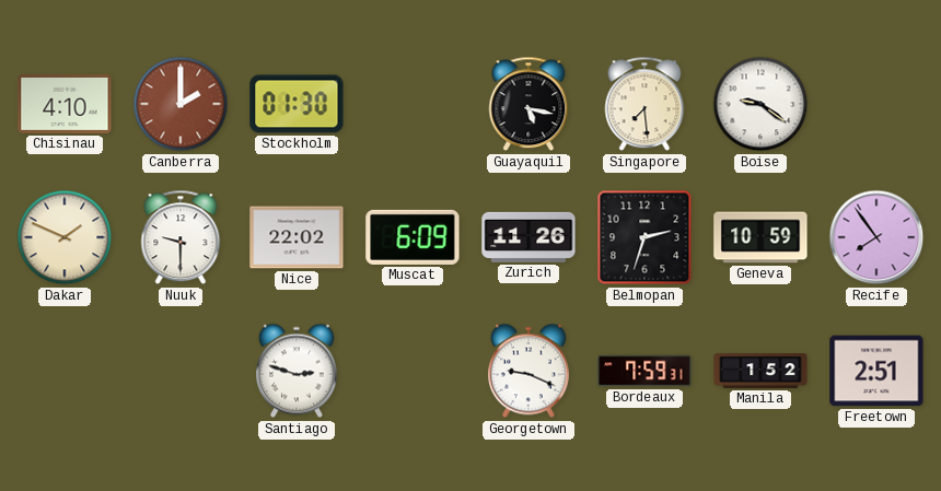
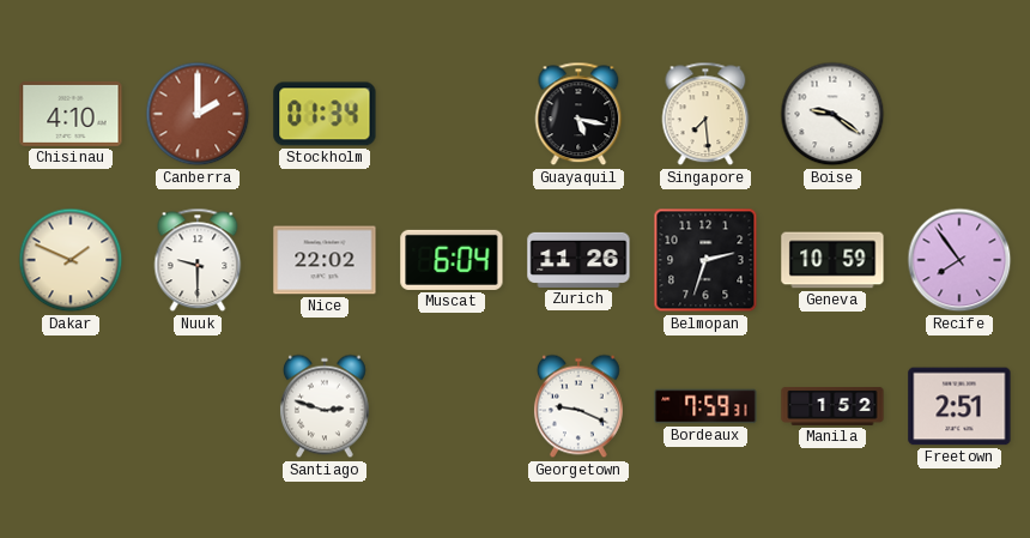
Stockholm: 01:30 -> 01:34
Muscat: 6:09 -> 6:04
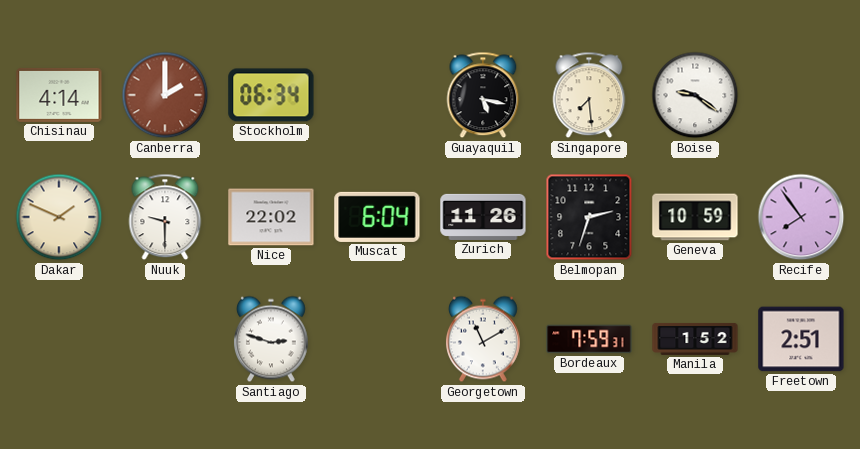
Chisinau: 4:10 -> 4:14
Stockholm: 01:34 -> 06:34
Georgetown: 9:19 -> 11:10
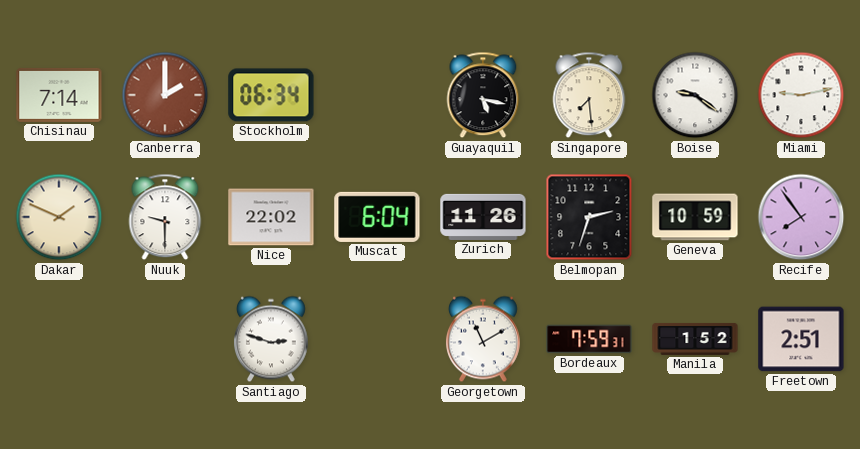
Chisinau: 4:14 -> 7:14
Miami: none -> 9:13
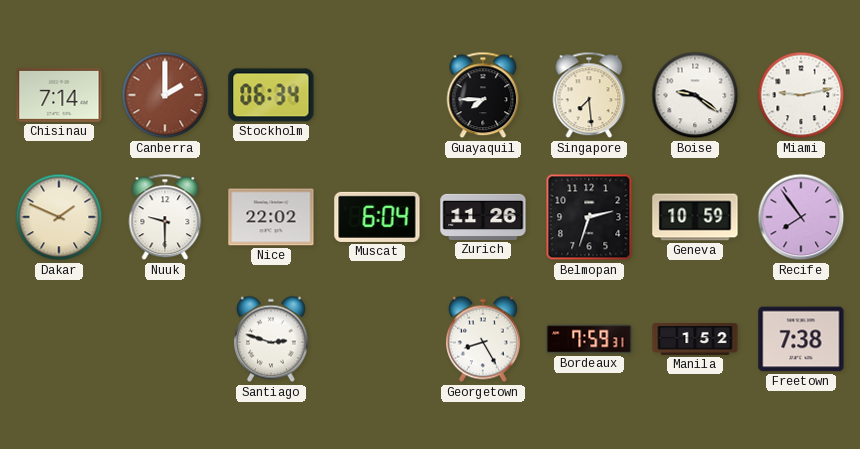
Guayaquil: 5:17 -> 7:45
Georgetown: 11:10 -> 8:25
Freetown: 2:51 -> 7:38
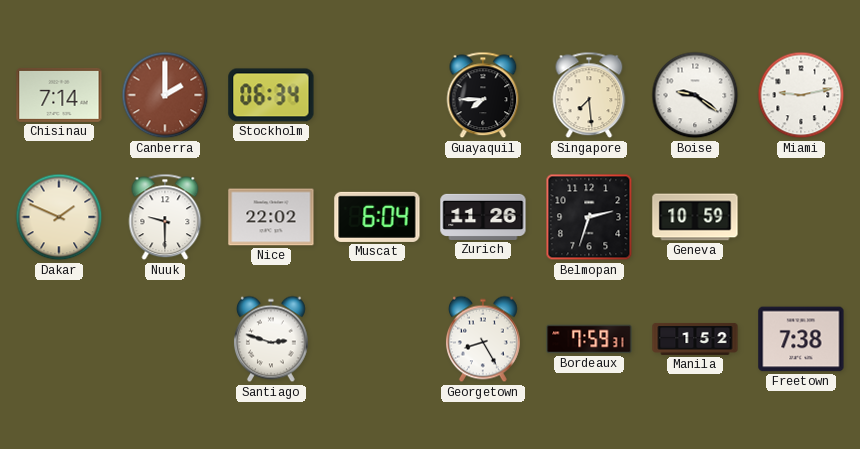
Recife: 7:54 -> none
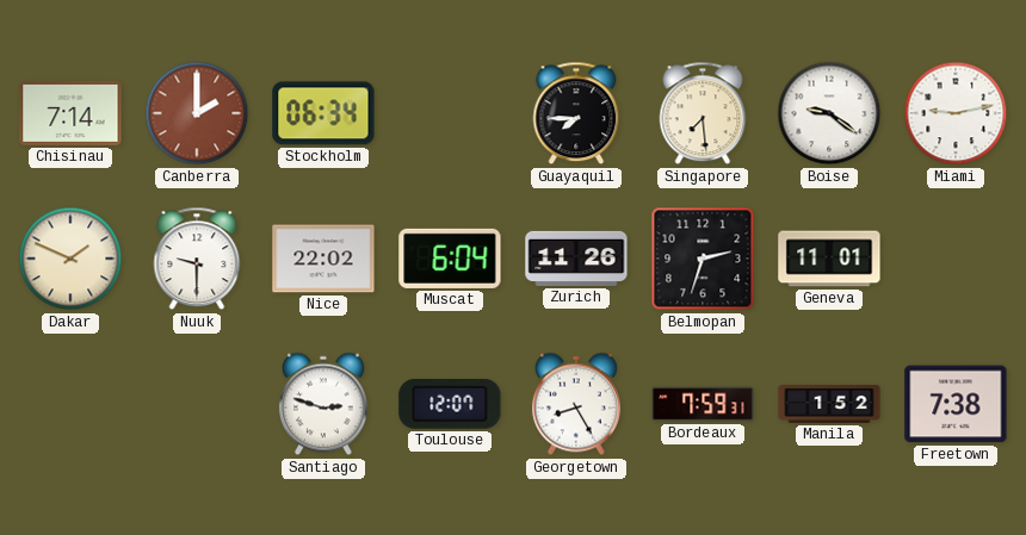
Geneva: 10:59 -> 11:01
Toulouse: none -> 12:07
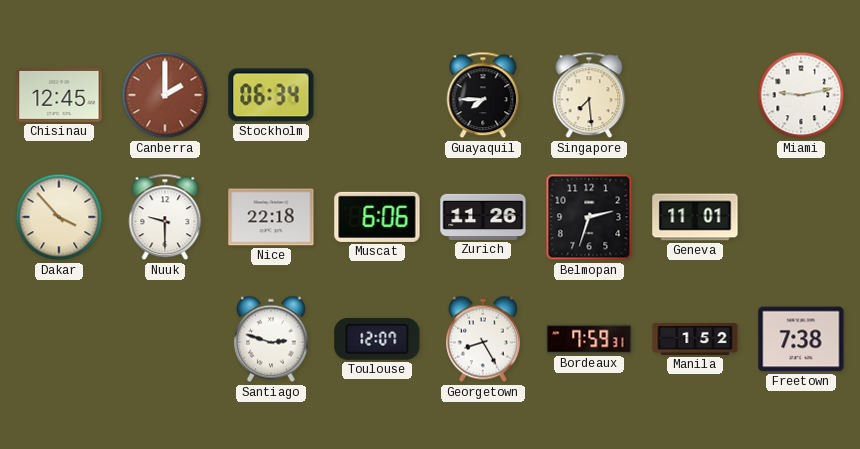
Chisinau: 7:14 -> 12:45
Boise: 9:21 -> none
Dakar: 1:49 -> 3:53
Nice: 22:02 -> 22:18
Muscat: 6:04 -> 6:06
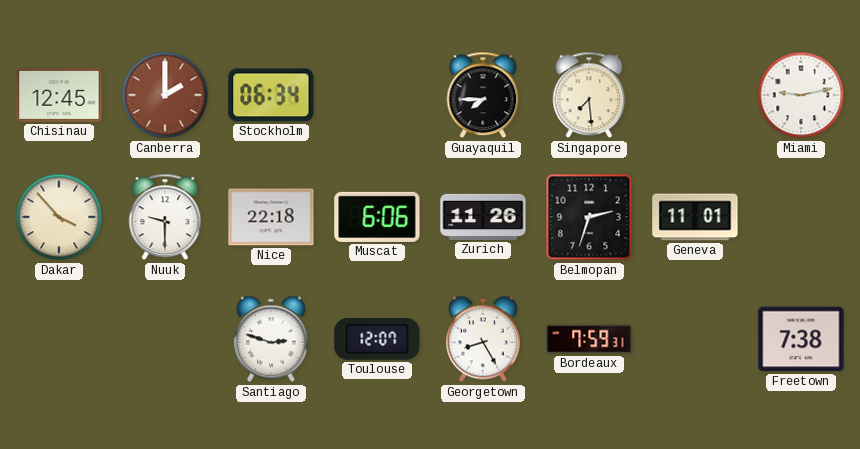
Manila: 1:52 -> none
